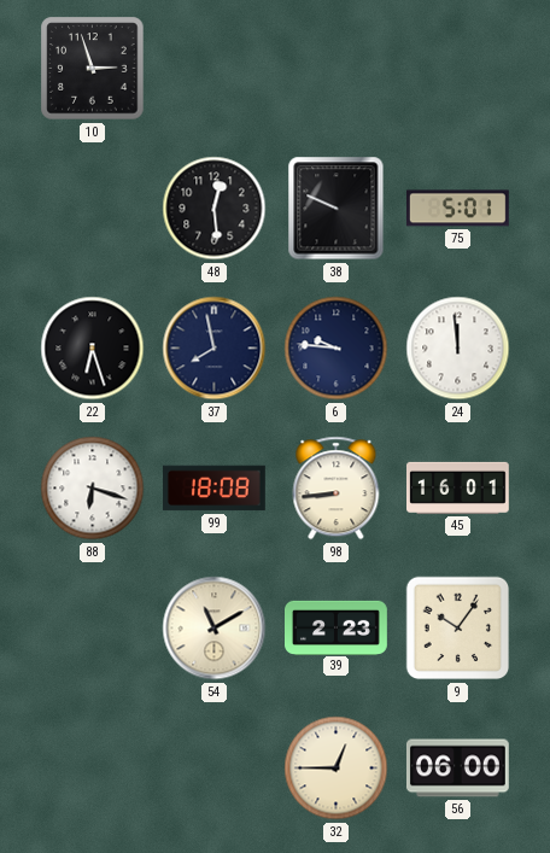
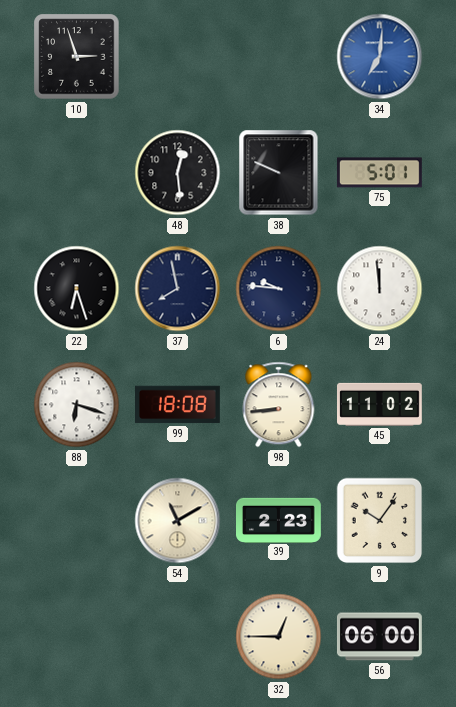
34: none -> 7:01
45: 16:01 -> 11:02
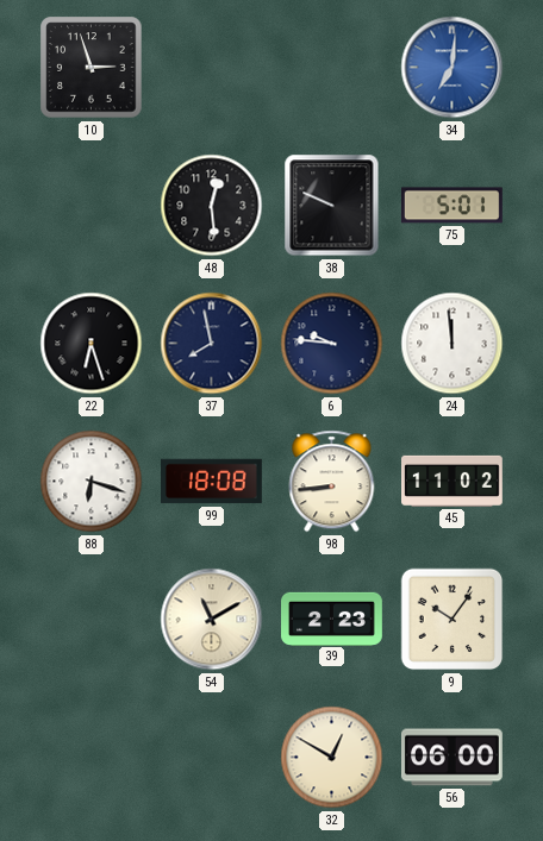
32: 12:45 -> 12:50
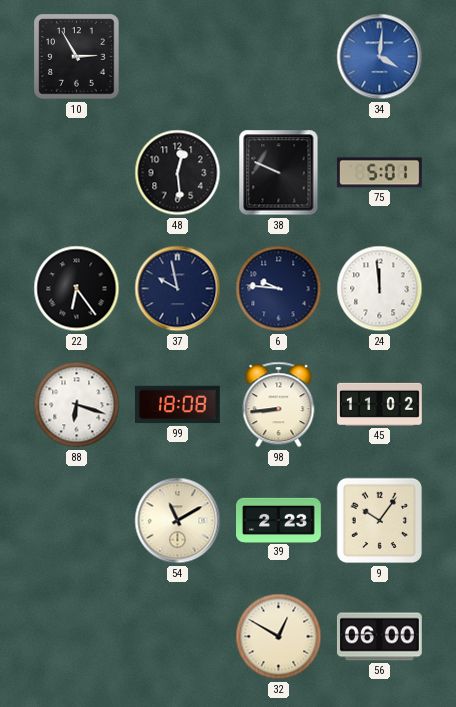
10: 2:57 -> 2:55
34: 7:01 -> 4:01
22: 6:27 -> 6:24
37: 7:58 -> 9:58
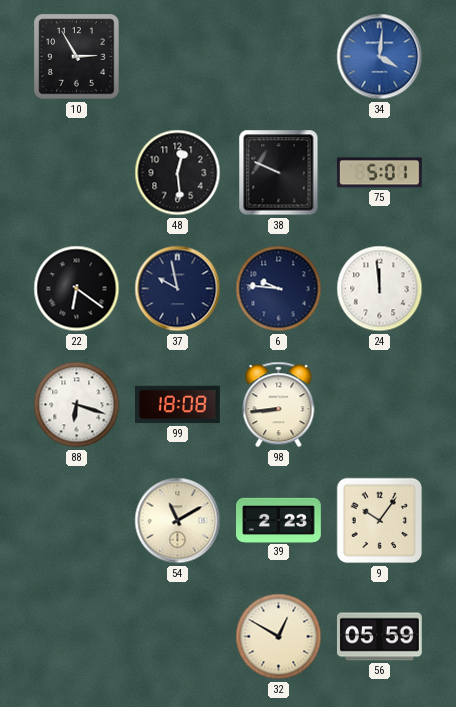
22: 6:24 -> 6:21
45: 11:02 -> none
56: 06:00 -> 05:59
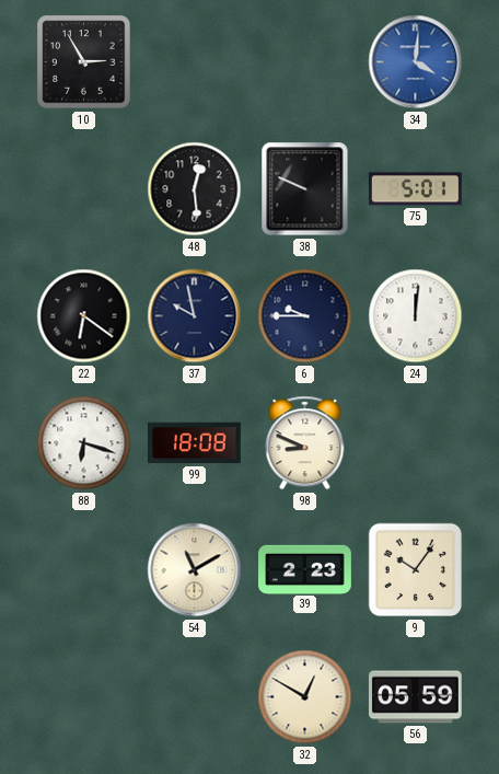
6: 9:46 -> 9:45
24: 11:59 -> 12:01
98: 8:44 -> 8:49
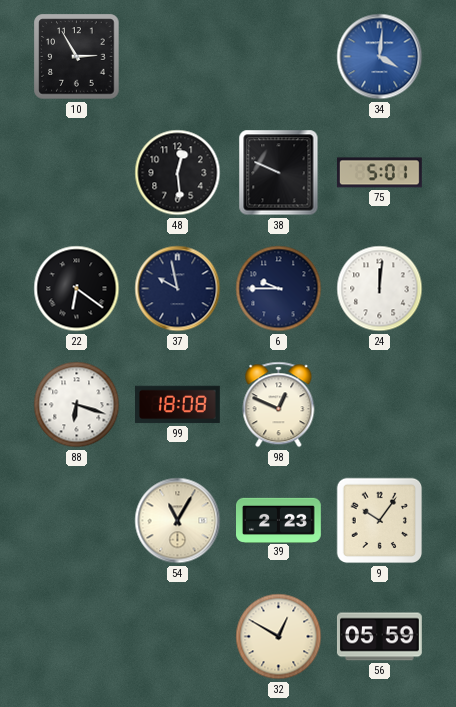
98: 8:49 -> 12:49
54: 11:10 -> 11:05
